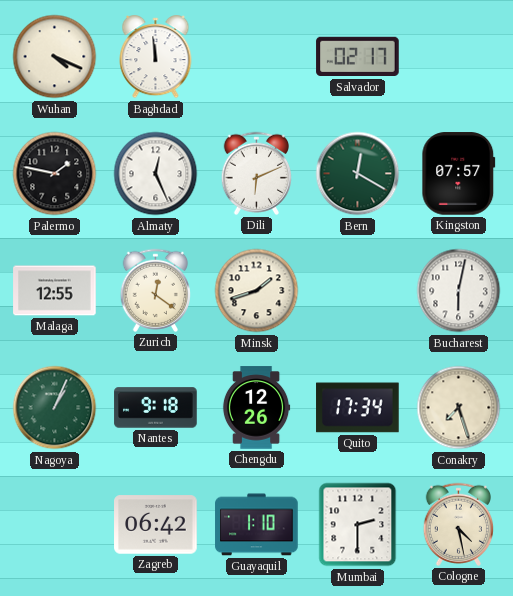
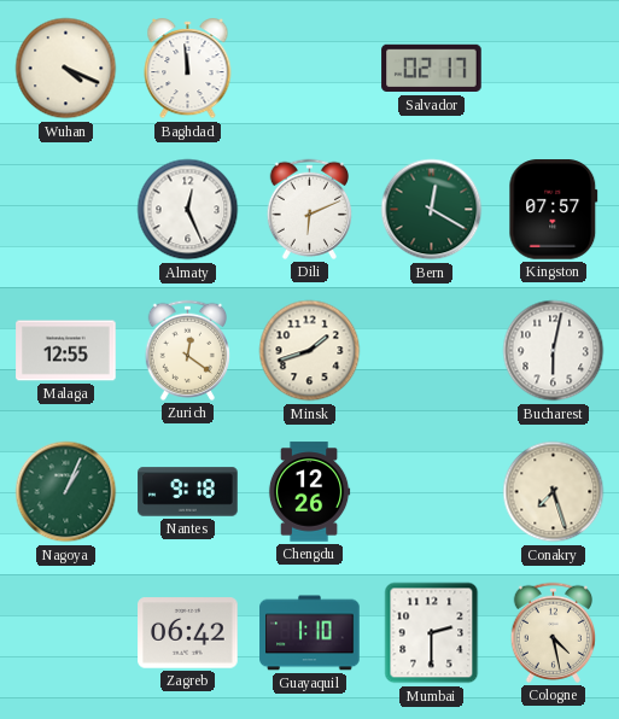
Palermo: 1:47 -> none
Quito: 17:34 -> none
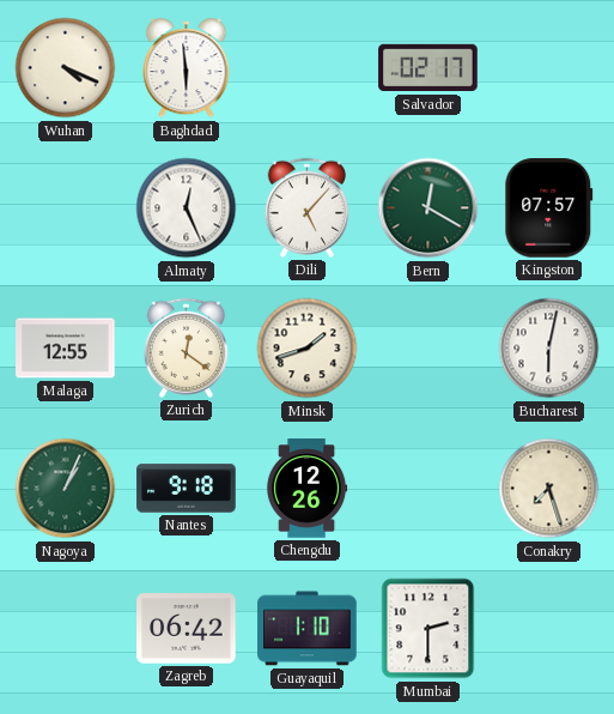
Baghdad: 11:59 -> 5:59
Dili: 6:11 -> 5:07
Cologne: 4:28 -> none
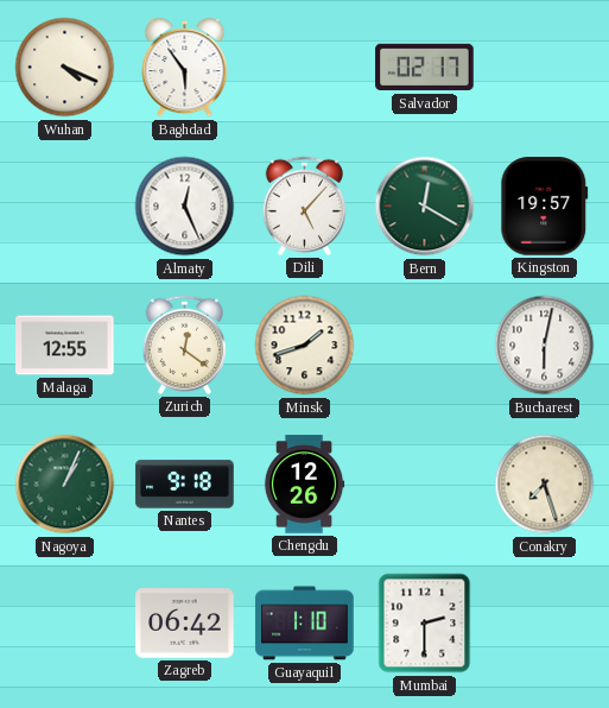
Baghdad: 5:59 -> 5:54
Kingston: 07:57 -> 19:57
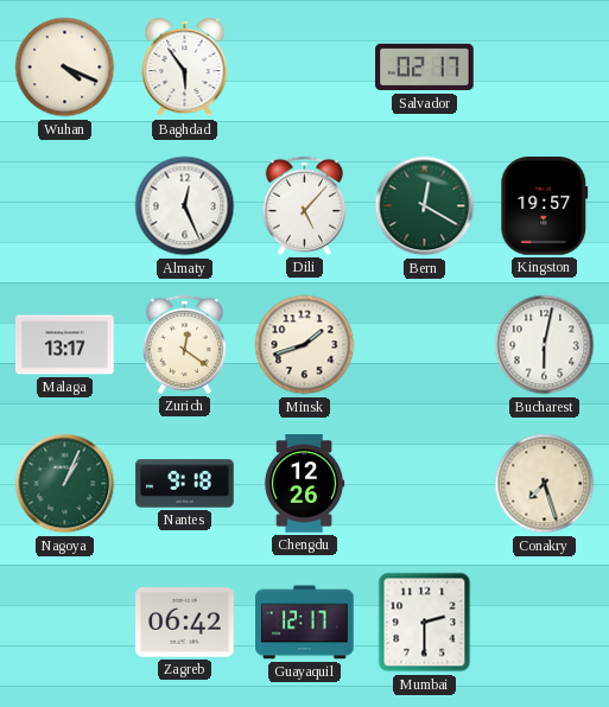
Malaga: 12:55 -> 13:17
Guayaquil: 1:10 -> 12:17
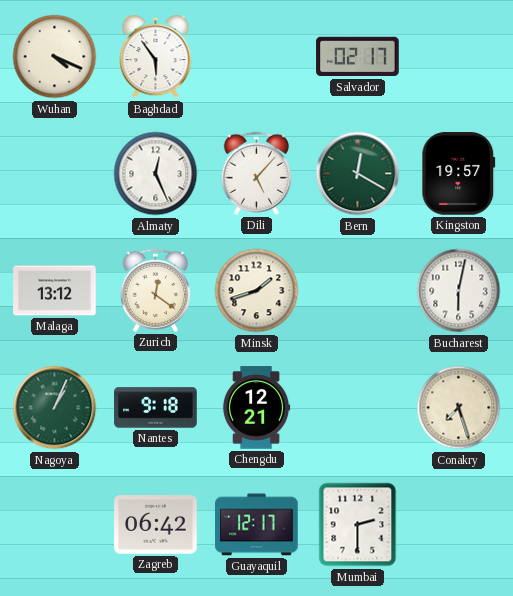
Malaga: 13:17 -> 13:12
Chengdu: 12:26 -> 12:21
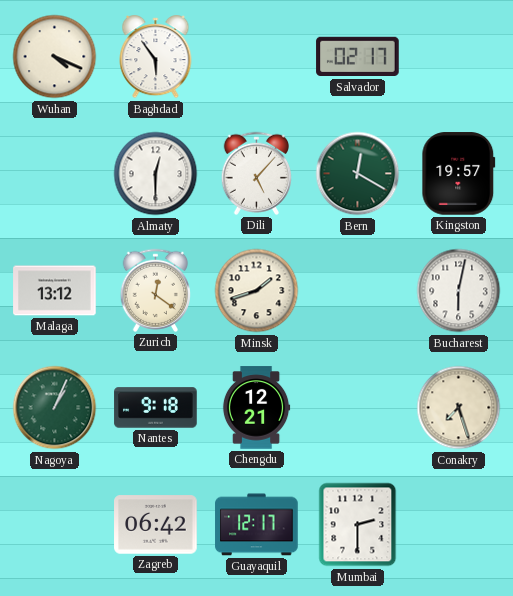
Almaty: 12:26 -> 12:30
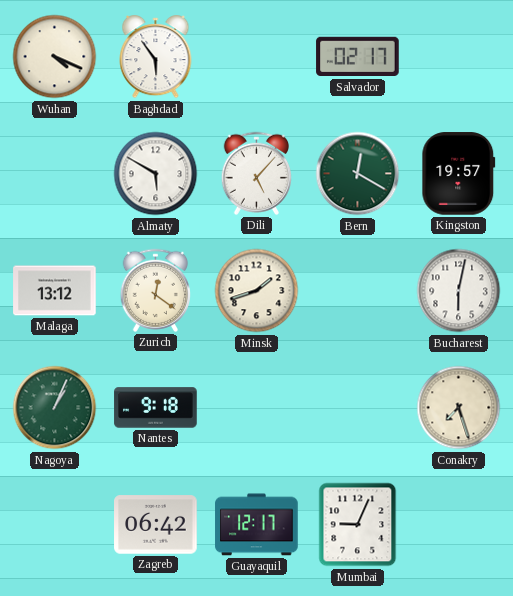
Almaty: 12:30 -> 5:50
Chengdu: 12:21 -> none
Mumbai: 2:30 -> 9:04
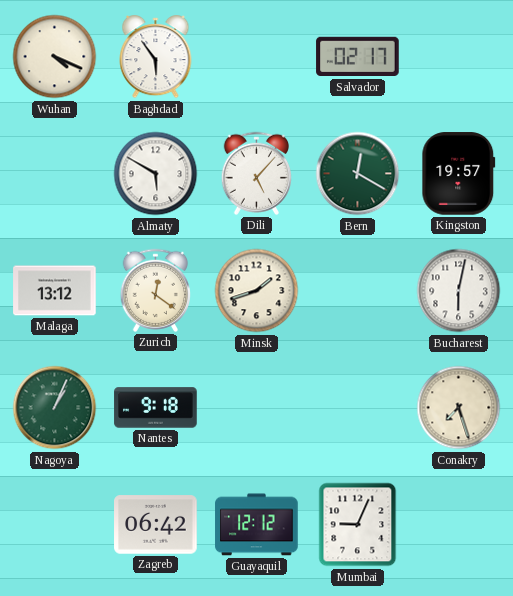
Guayaquil: 12:17 -> 12:12
